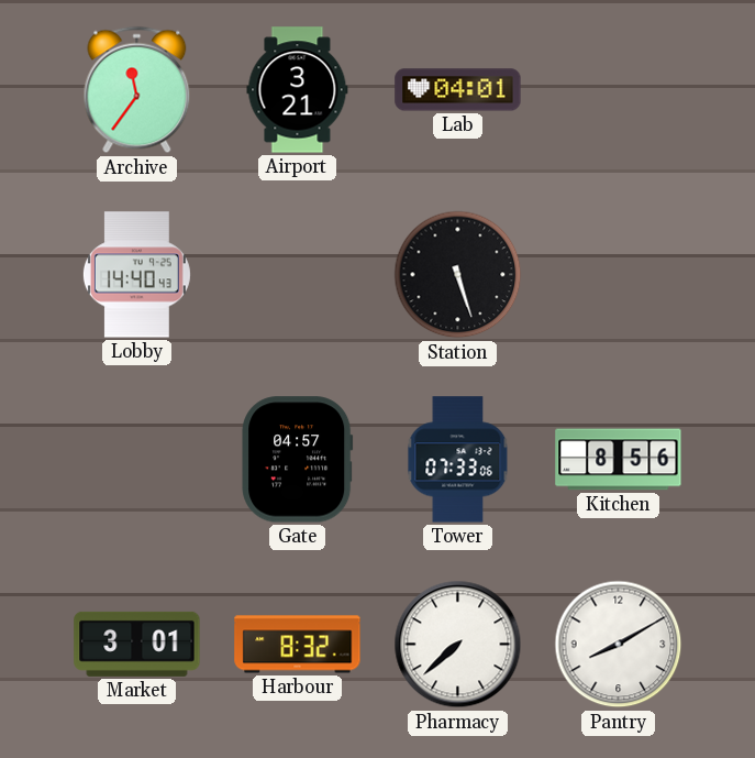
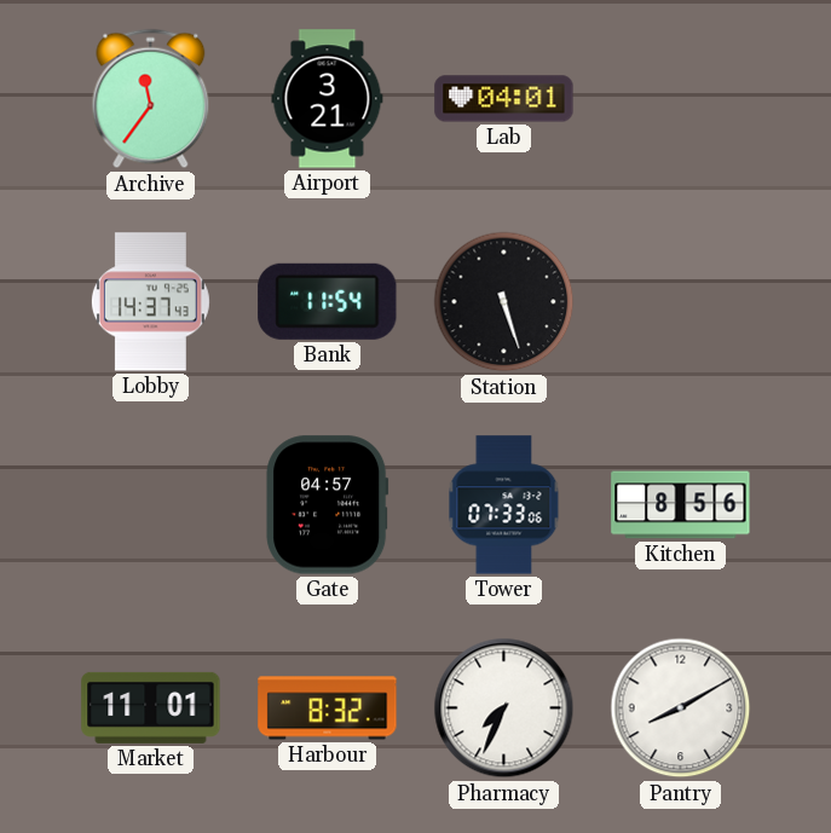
Lobby: 14:40 -> 14:37
Bank: none -> 11:54
Market: 3:01 -> 11:01
Pharmacy: 7:38 -> 7:34
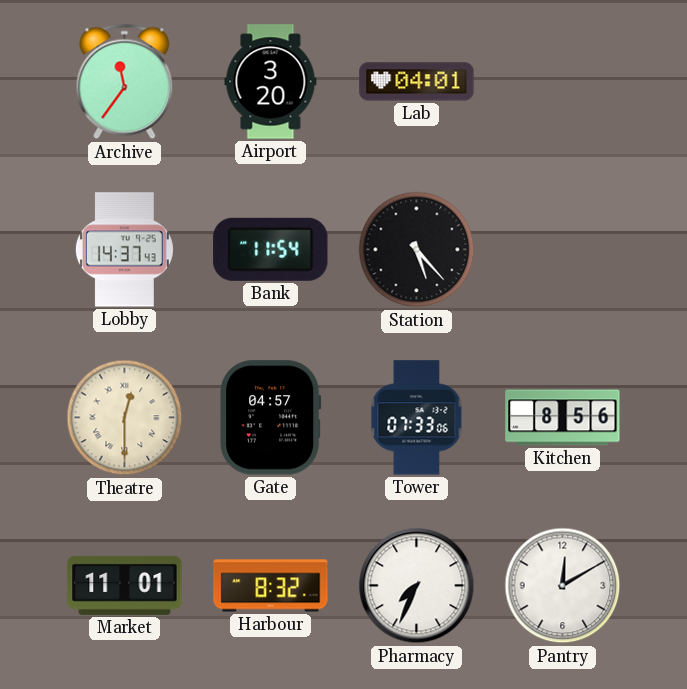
Airport: 3:21 -> 3:20
Station: 5:27 -> 5:23
Theatre: none -> 12:30
Pantry: 8:10 -> 12:10
